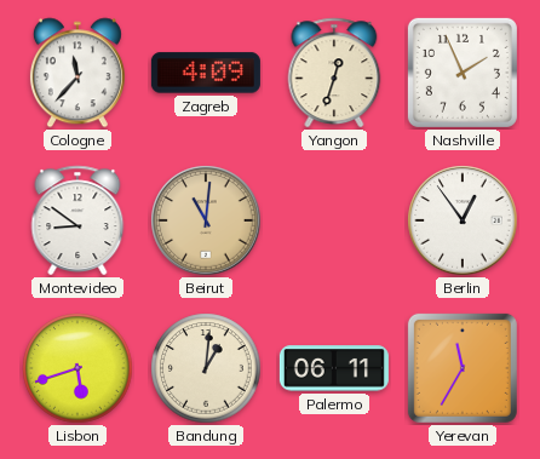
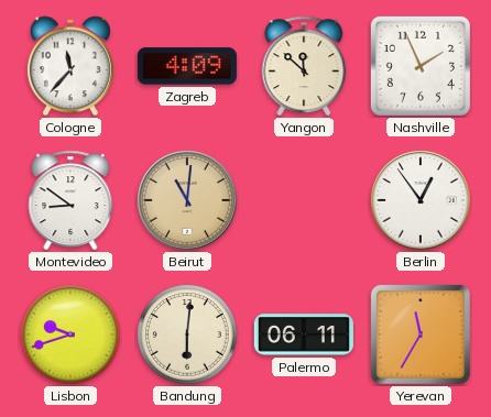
Yangon: 12:33 -> 11:52
Lisbon: 5:42 -> 9:42
Bandung: 1:01 -> 6:01
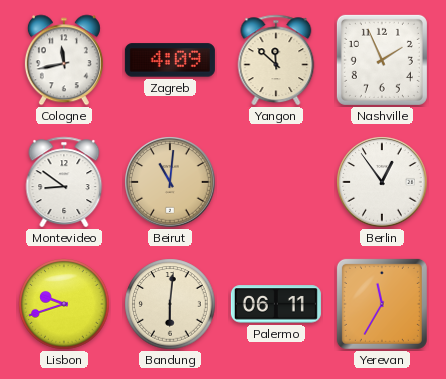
Cologne: 11:37 -> 11:43
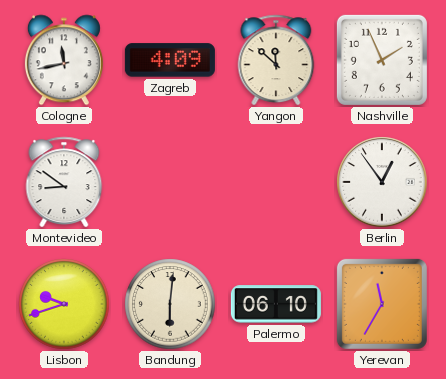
Beirut: 11:01 -> none
Palermo: 06:11 -> 06:10
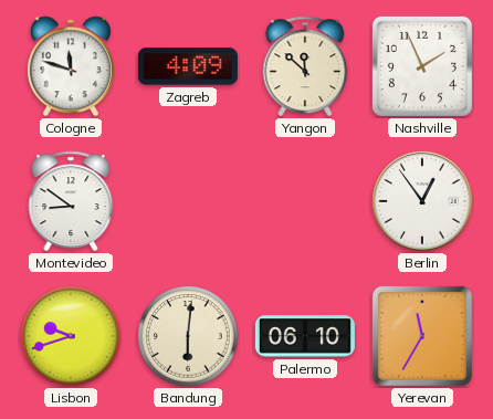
Cologne: 11:43 -> 11:48
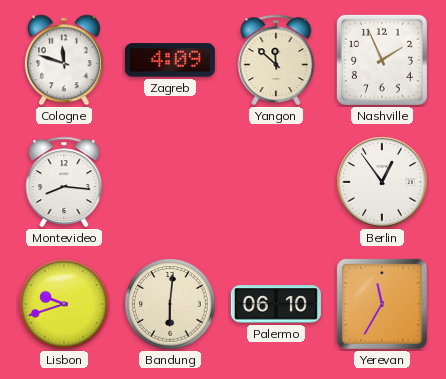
Montevideo: 8:51 -> 8:16
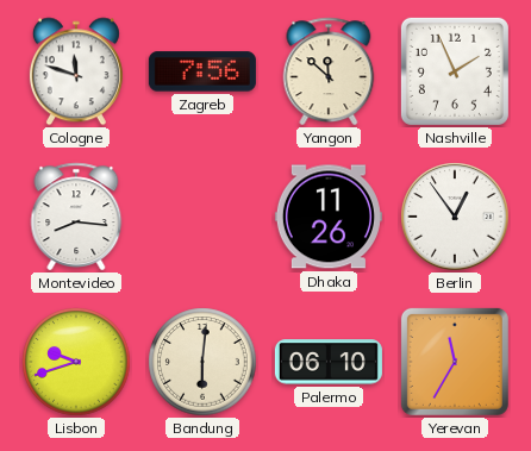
Zagreb: 4:09 -> 7:56
Dhaka: none -> 11:26
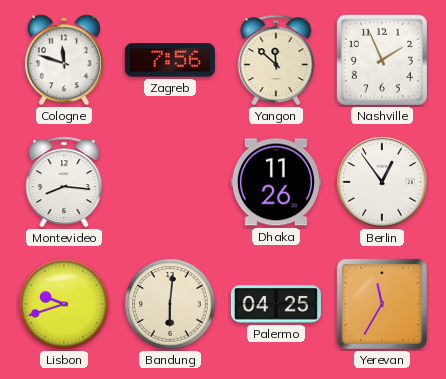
Palermo: 06:10 -> 04:25
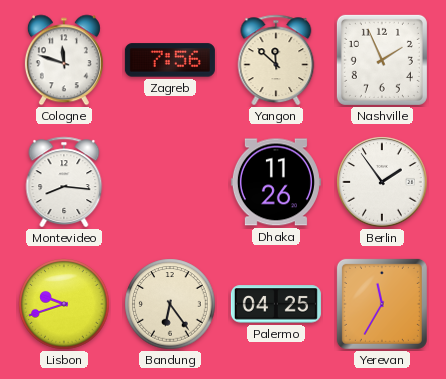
Berlin: 12:54 -> 1:54
Bandung: 6:01 -> 6:24
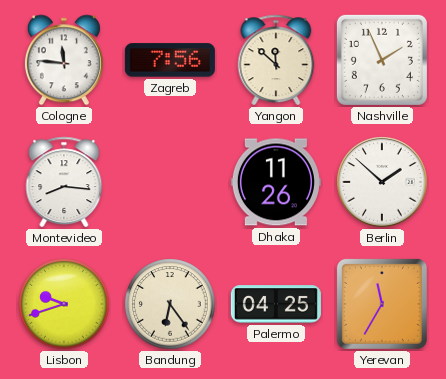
Cologne: 11:48 -> 11:46
Berlin: 1:54 -> 1:52
